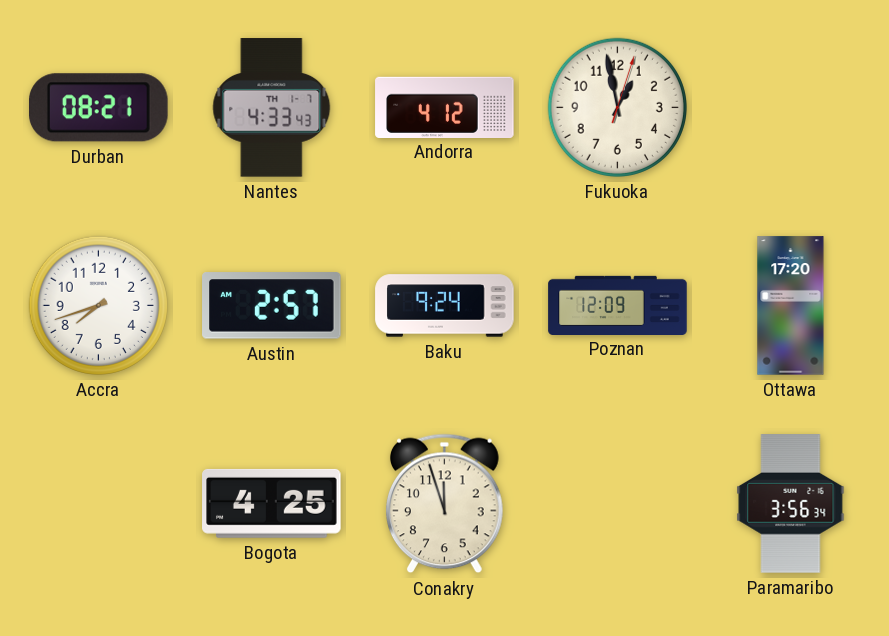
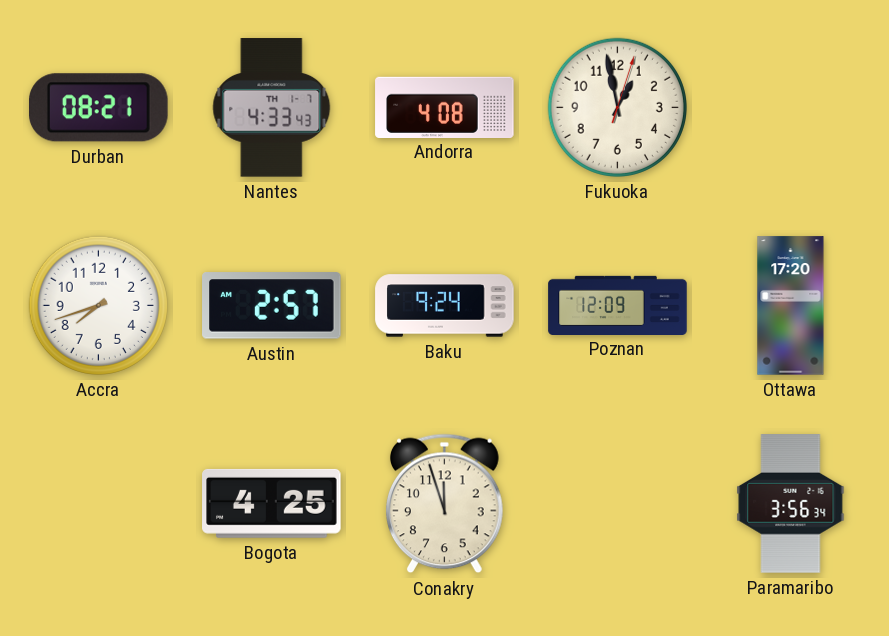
Andorra: 4:12 -> 4:08
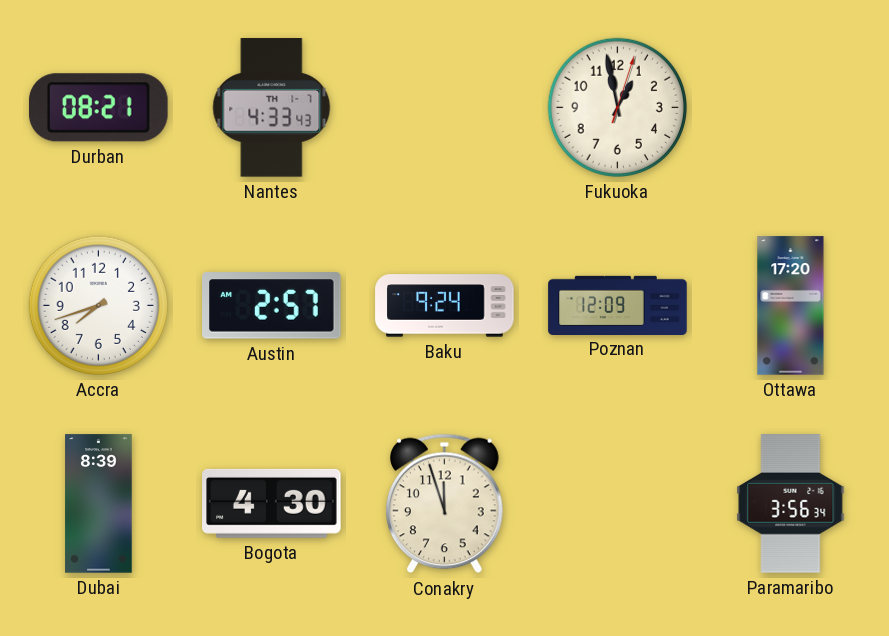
Andorra: 4:08 -> none
Dubai: none -> 8:39
Bogota: 4:25 -> 4:30
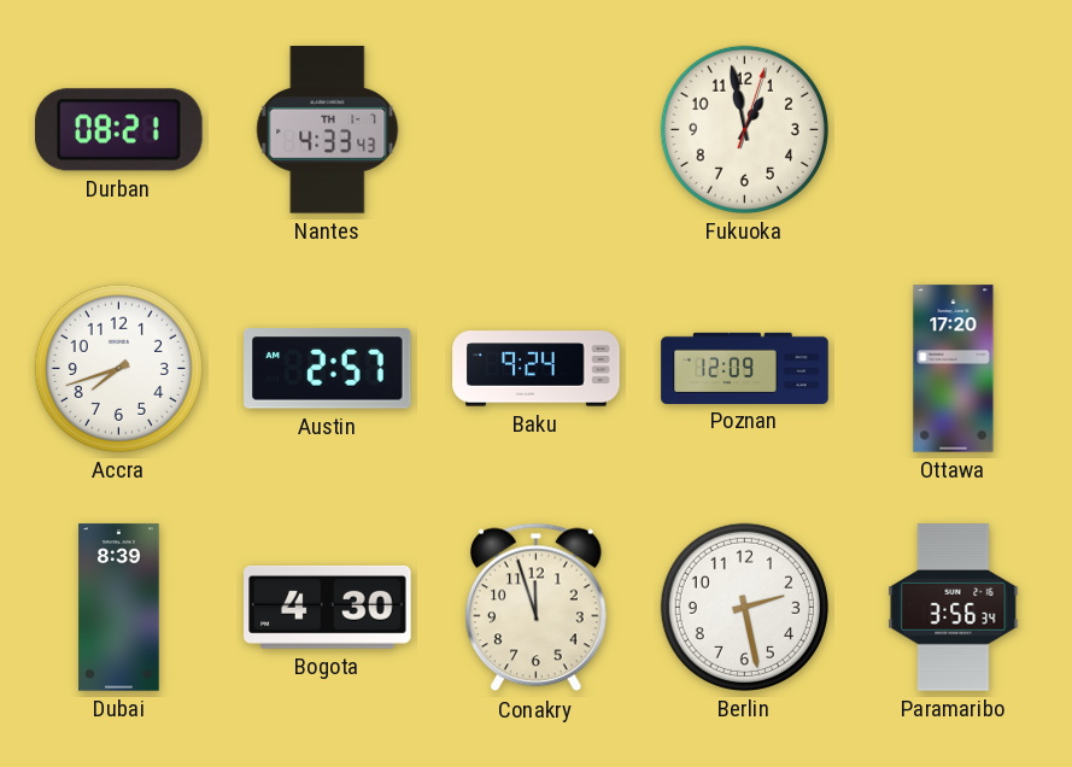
Berlin: none -> 2:28
